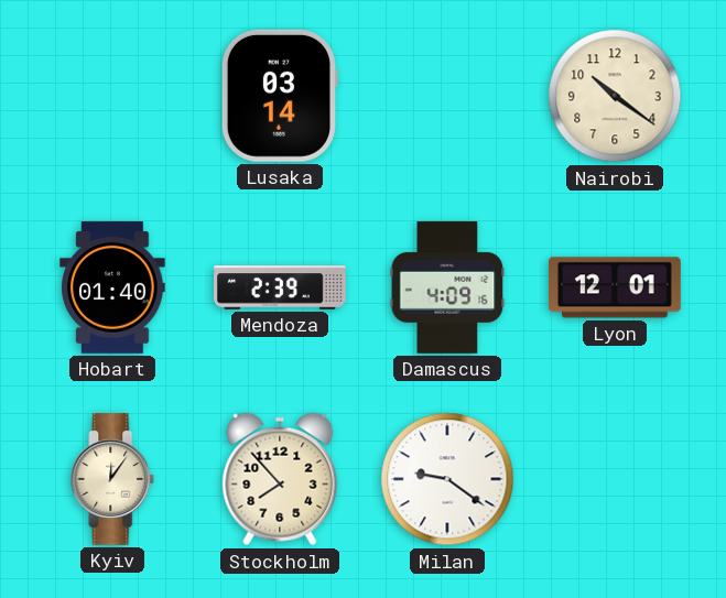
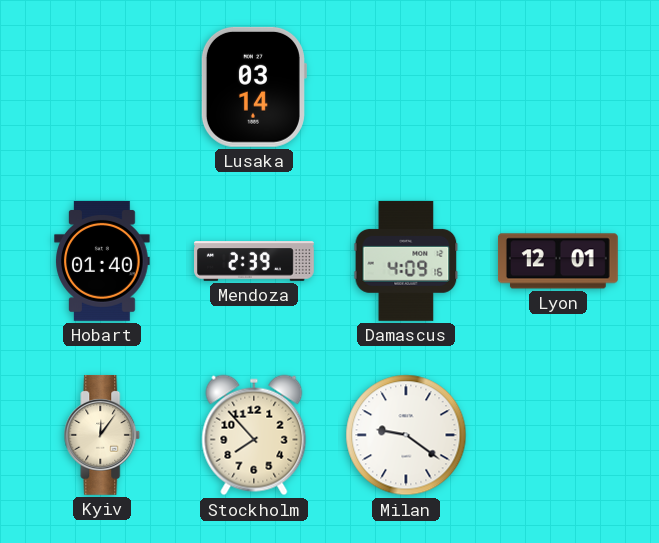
Nairobi: 10:21 -> none
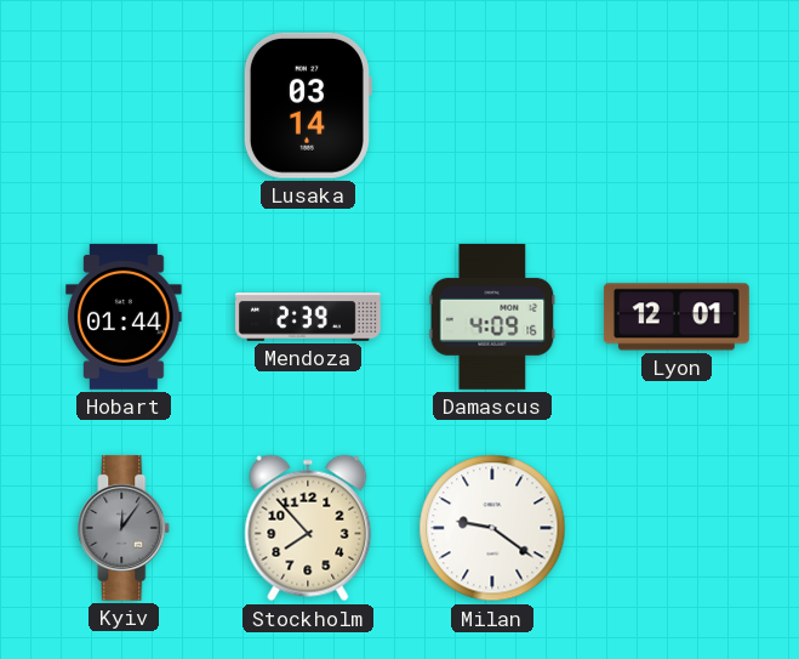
Hobart: 01:40 -> 01:44
Kyiv dial: cream -> grey
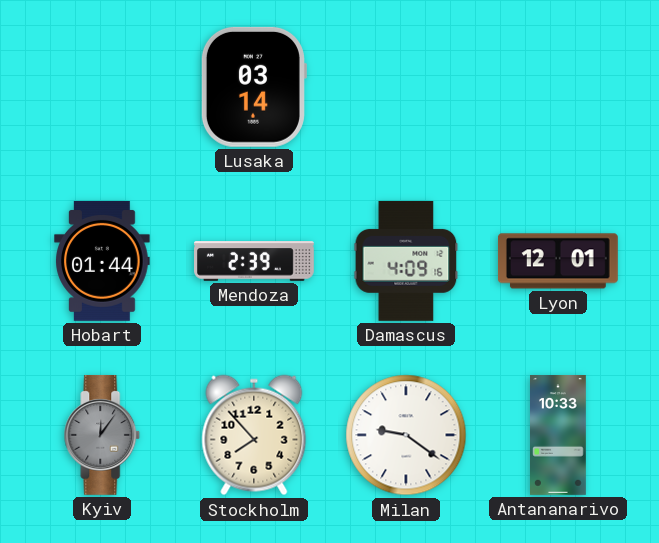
Antananarivo: none -> 10:33
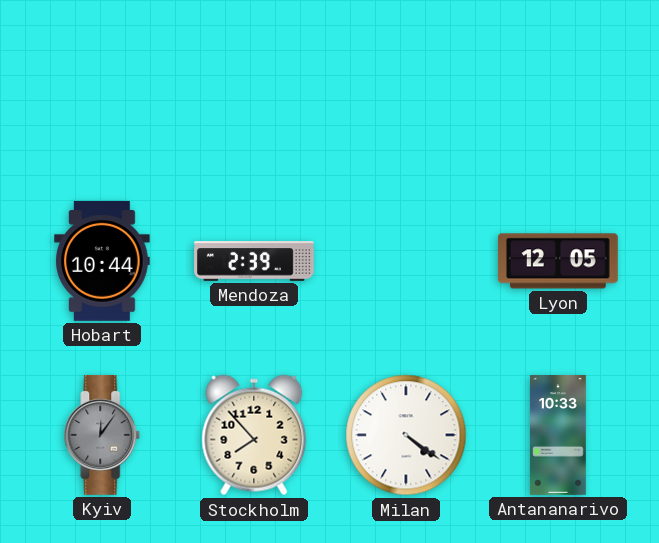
Lusaka: 03:14 -> none
Hobart: 01:44 -> 10:44
Damascus: 4:09 -> none
Lyon: 12:01 -> 12:05
Milan: 9:21 -> 4:21
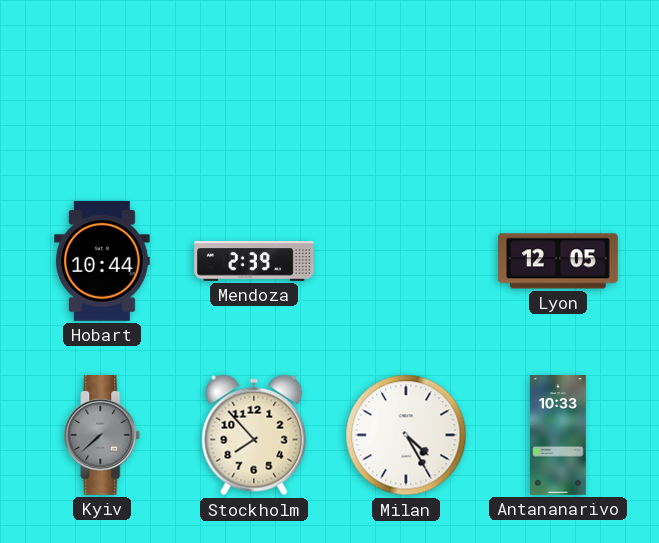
Kyiv: 12:06 -> 7:38
Milan: 4:21 -> 4:25
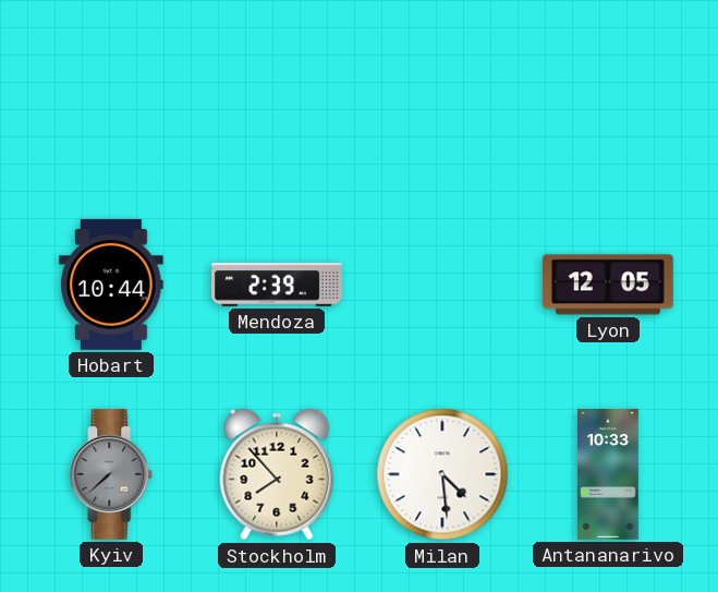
Milan: 4:25 -> 4:29
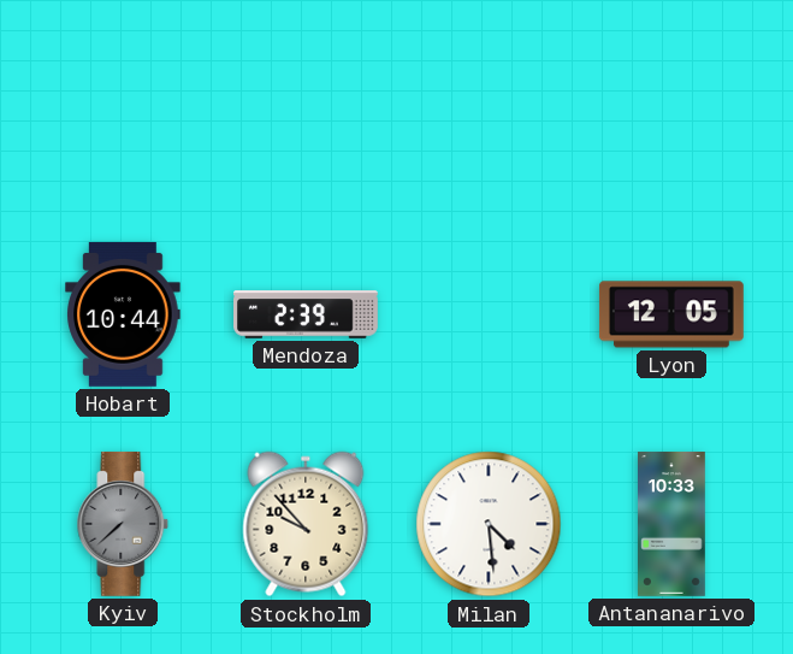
Stockholm: 7:53 -> 9:53
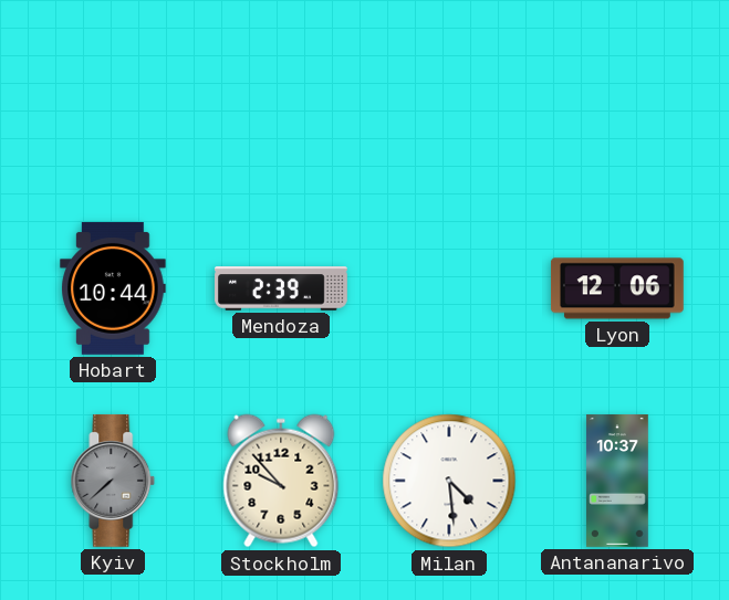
Lyon: 12:05 -> 12:06
Antananarivo: 10:33 -> 10:37
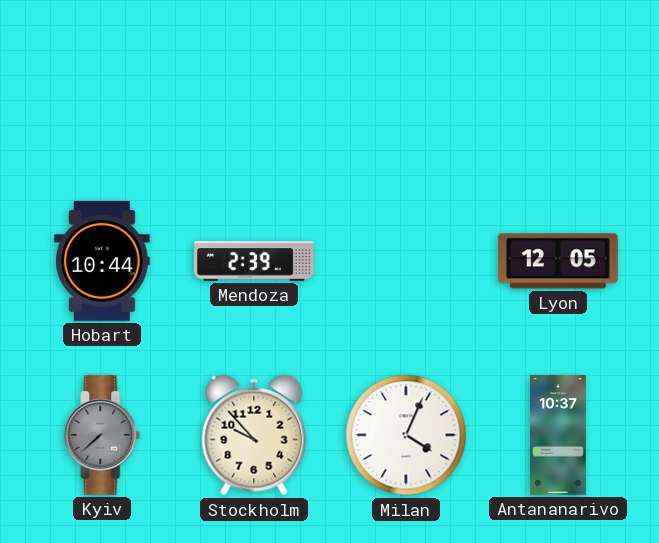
Lyon: 12:06 -> 12:05
Milan: 4:29 -> 4:04
